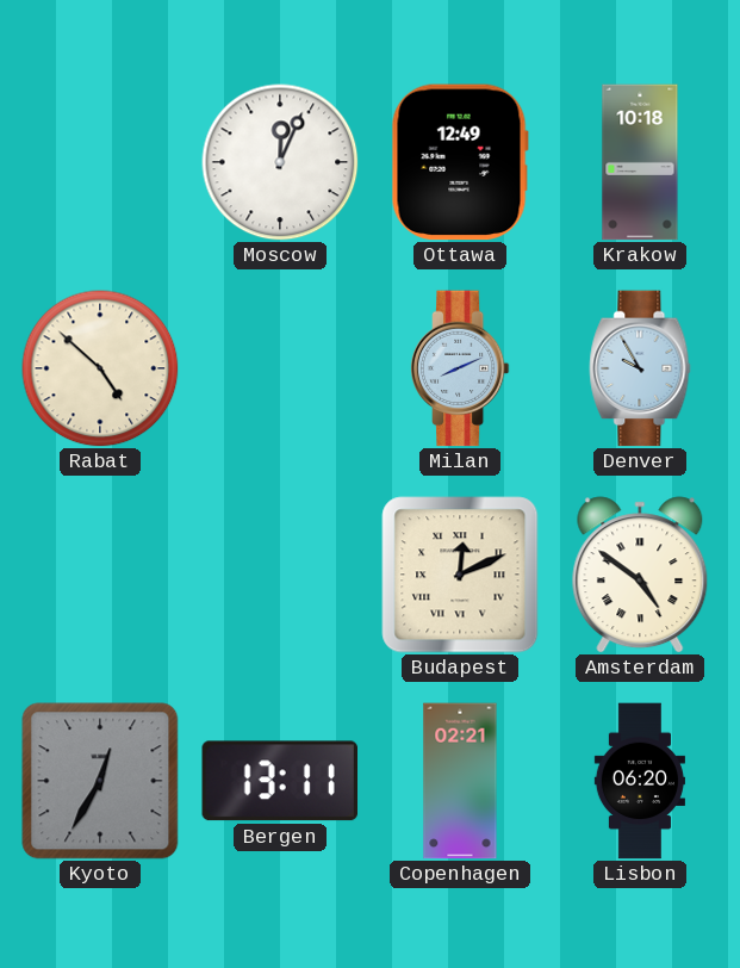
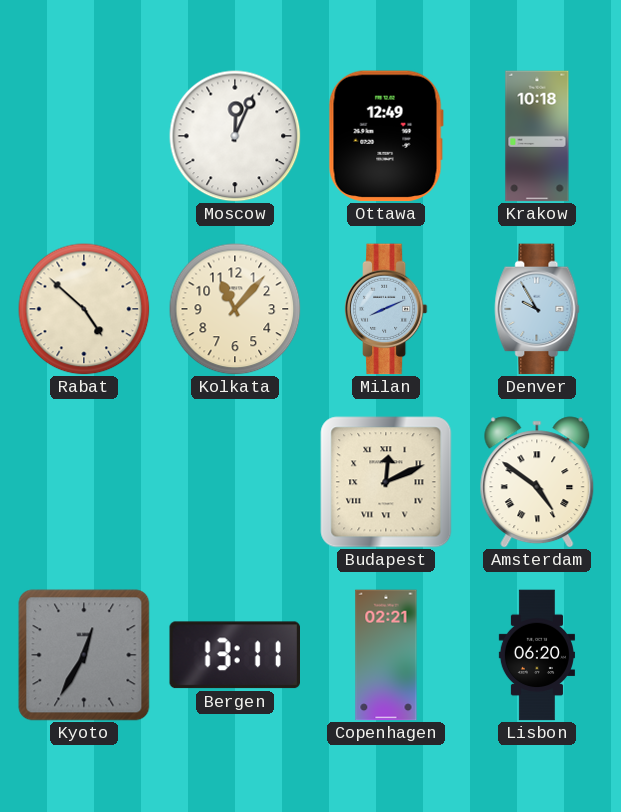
Kolkata: none -> 11:07
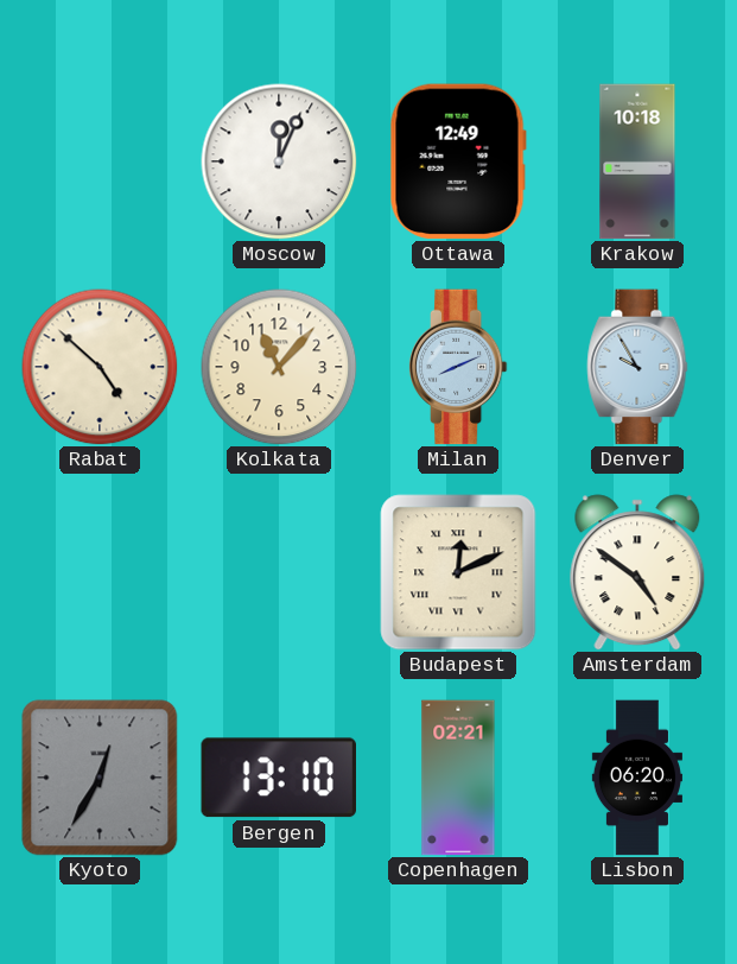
Bergen: 13:11 -> 13:10
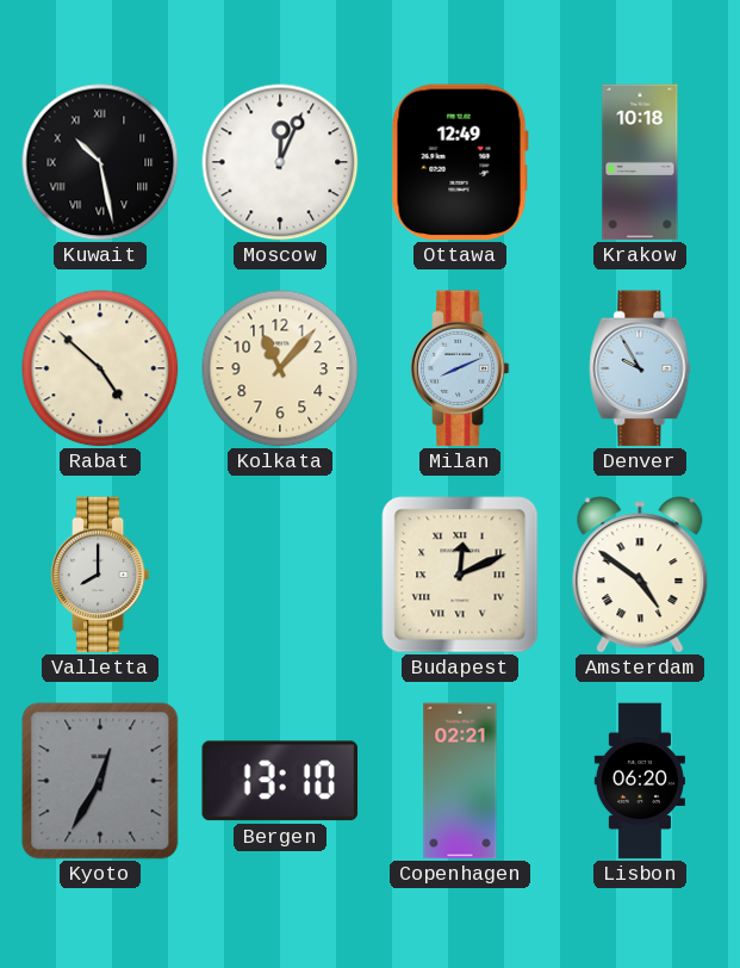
Kuwait: none -> 10:28
Valletta: none -> 8:00
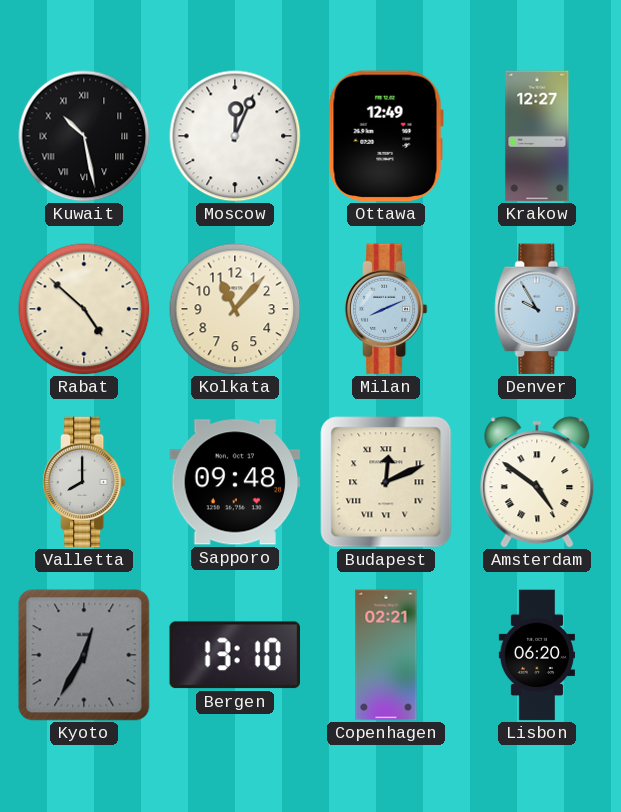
Krakow: 10:18 -> 12:27
Sapporo: none -> 09:48
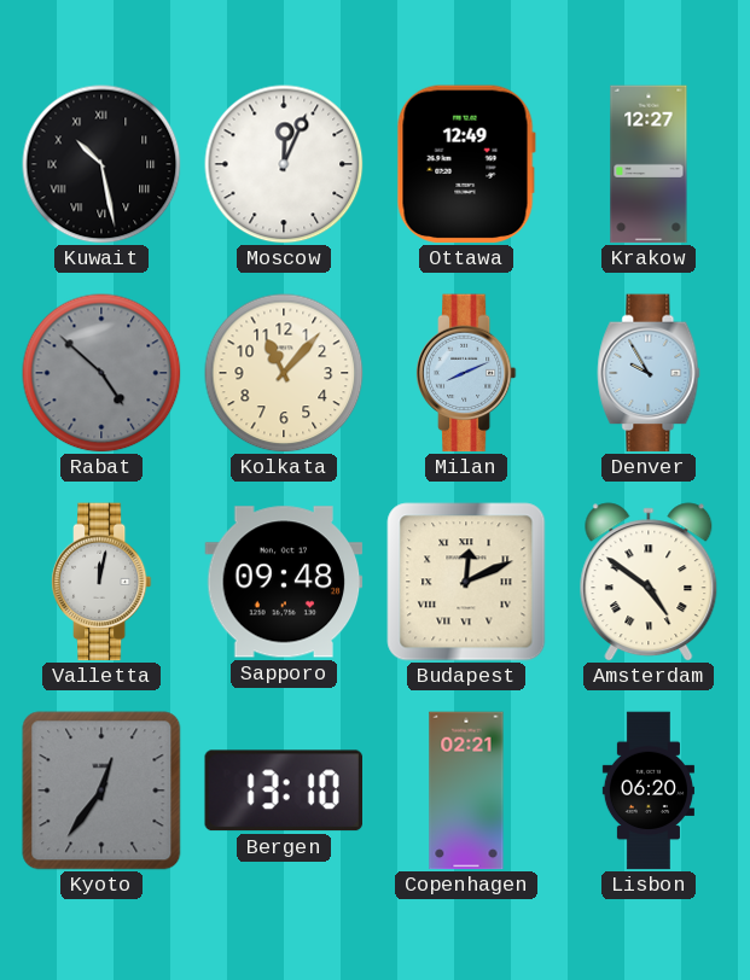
Rabat dial: cream -> grey
Valletta: 8:00 -> 12:02
Kyoto: 12:35 -> 12:36
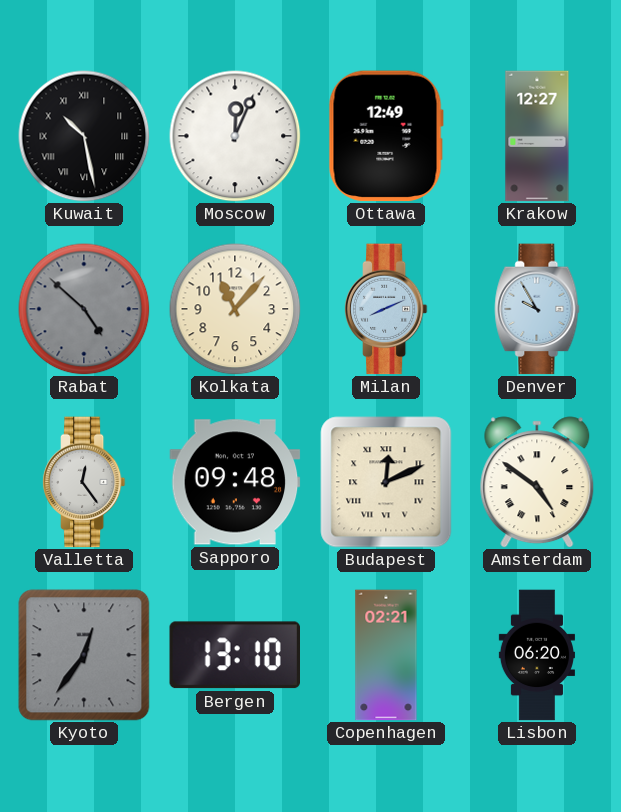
Valletta: 12:02 -> 12:24
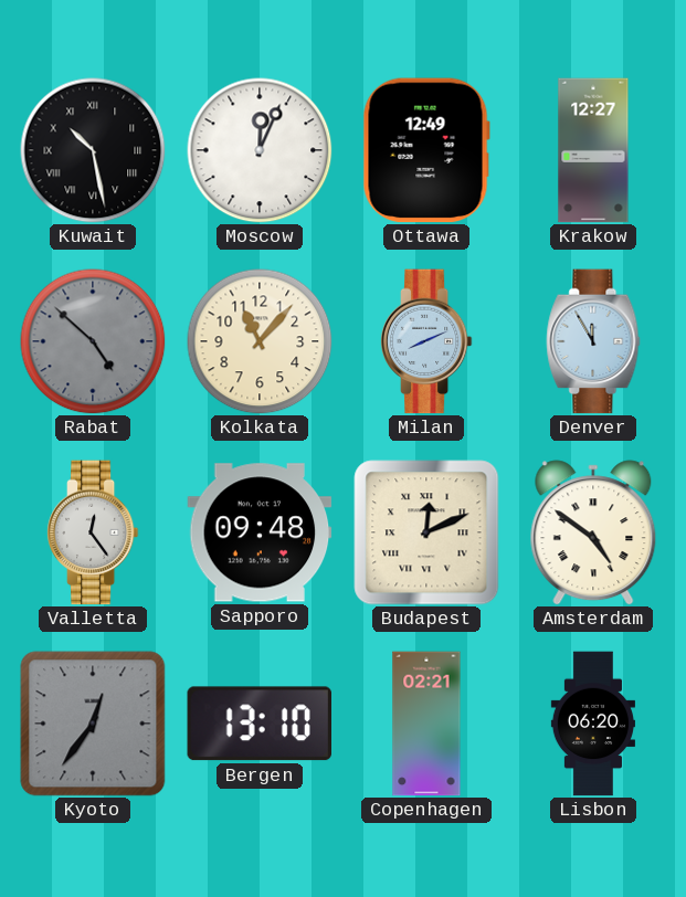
Denver: 9:55 -> 11:55
